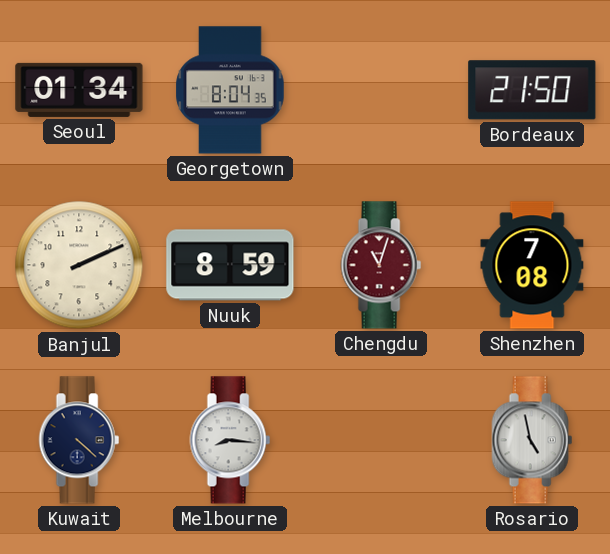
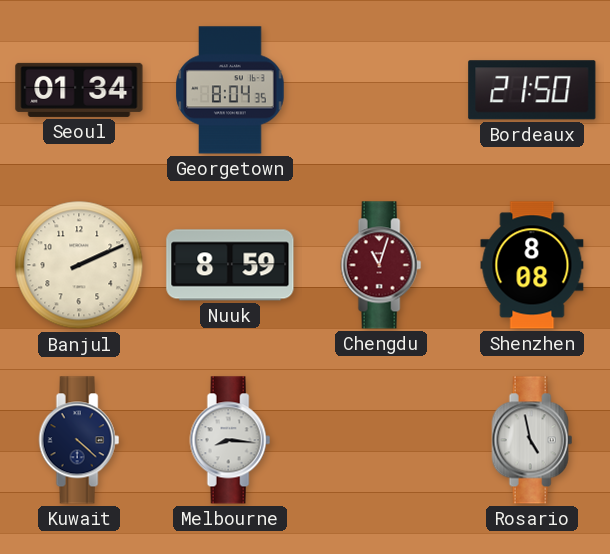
Shenzhen: 7:08 -> 8:08
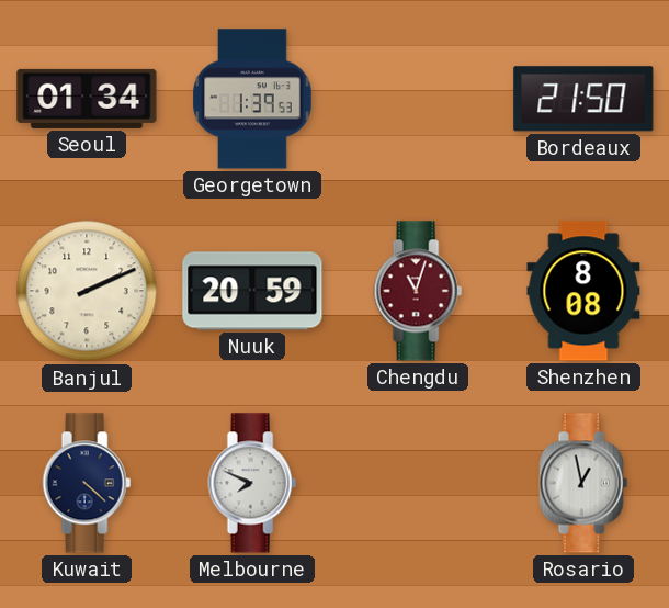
Georgetown: 8:04 -> 1:39
Nuuk: 8:59 -> 20:59
Melbourne: 8:16 -> 7:49
Rosario: 4:58 -> 12:58
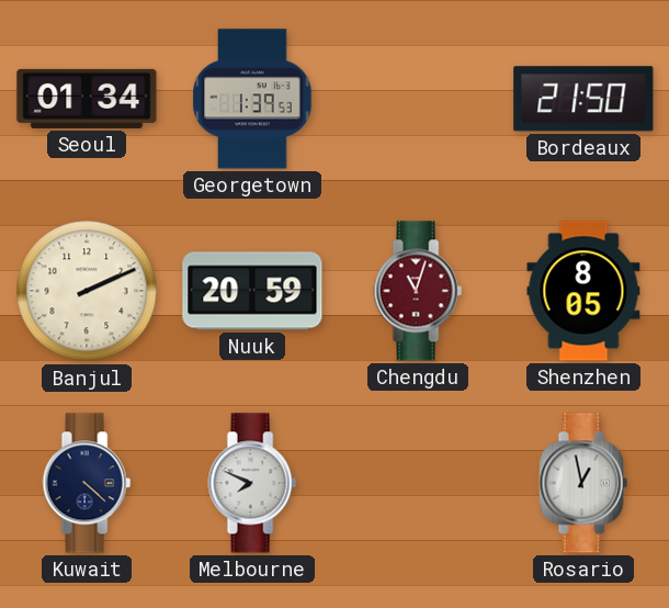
Shenzhen: 8:08 -> 8:05
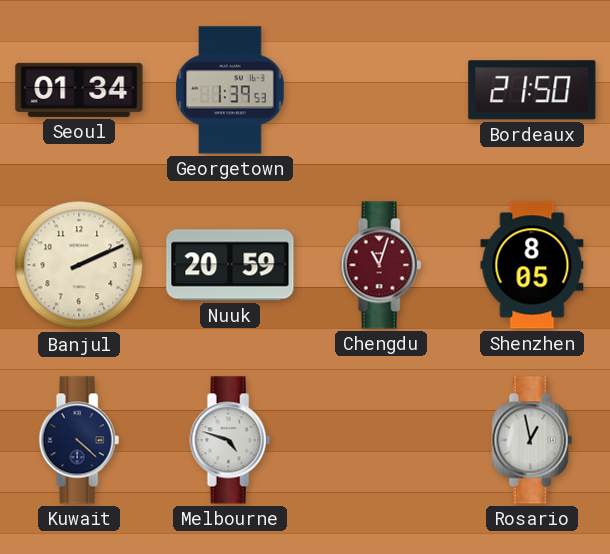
Melbourne: 7:49 -> 4:48
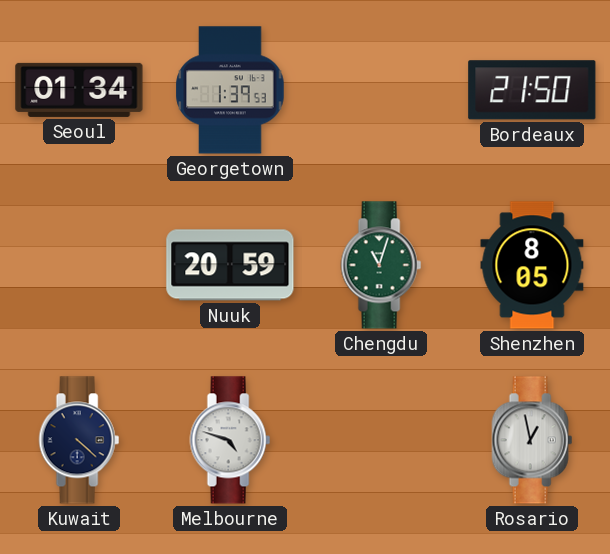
Banjul: 2:11 -> none
Chengdu dial: burgundy -> green
